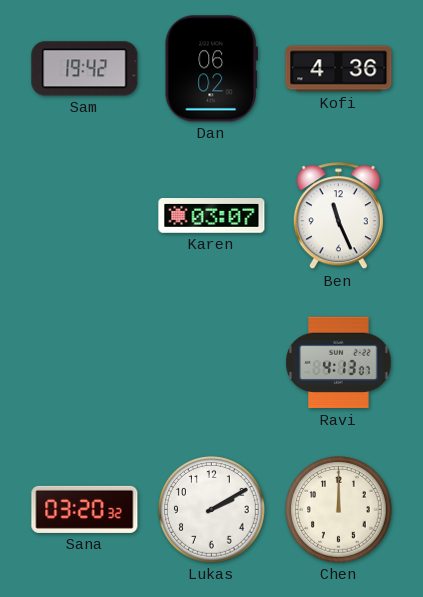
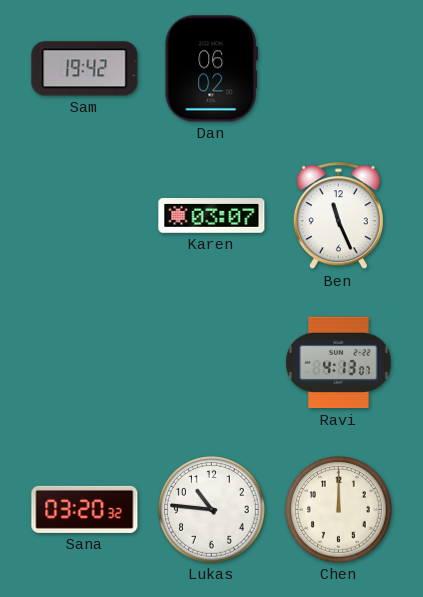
Kofi: 4:36 -> none
Lukas: 2:10 -> 10:46
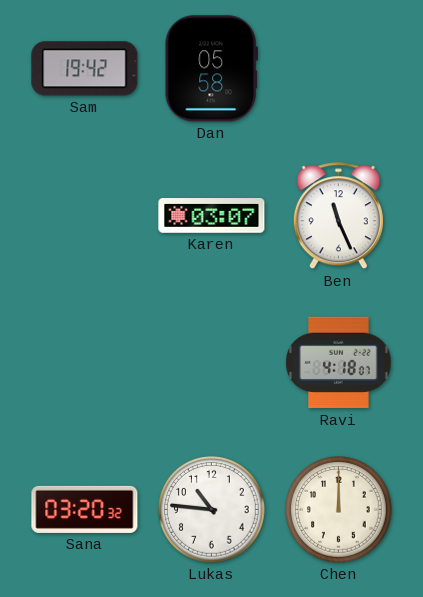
Dan: 06:02 -> 05:58
Ravi: 4:13 -> 4:18
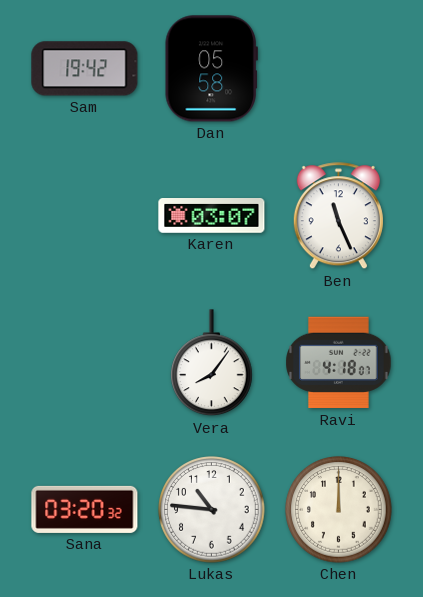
Vera: none -> 8:06
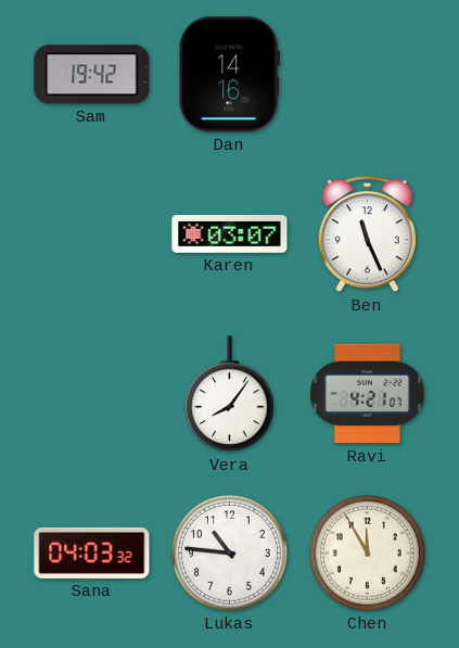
Dan: 05:58 -> 14:16
Ravi: 4:18 -> 4:21
Sana: 03:20 -> 04:03
Chen: 12:00 -> 11:55
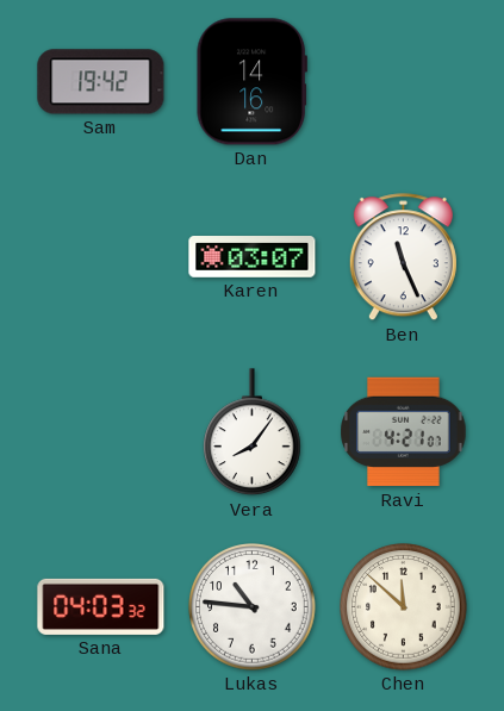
Chen: 11:55 -> 11:52
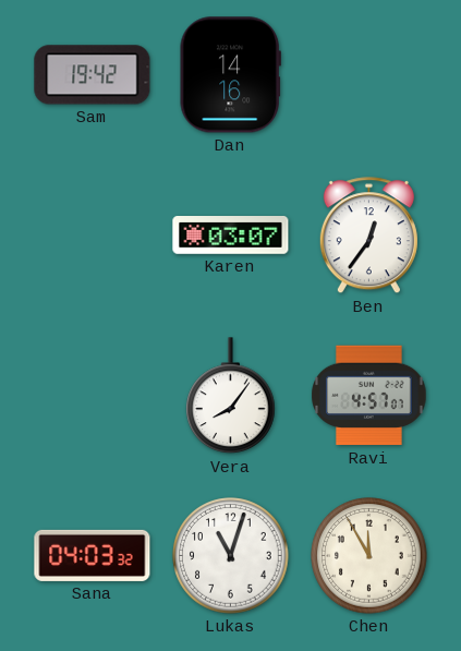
Ben: 11:26 -> 12:36
Ravi: 4:21 -> 4:57
Lukas: 10:46 -> 11:03
Chen: 11:52 -> 11:55
